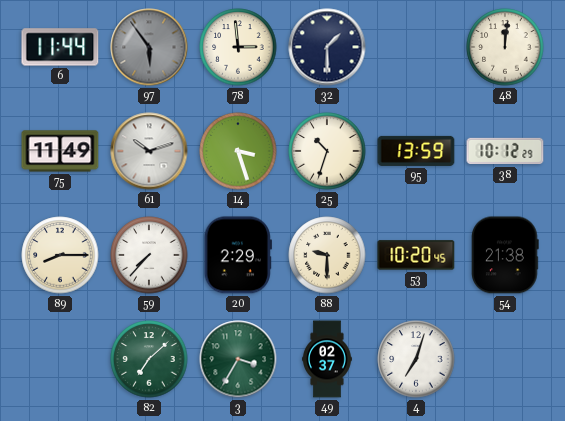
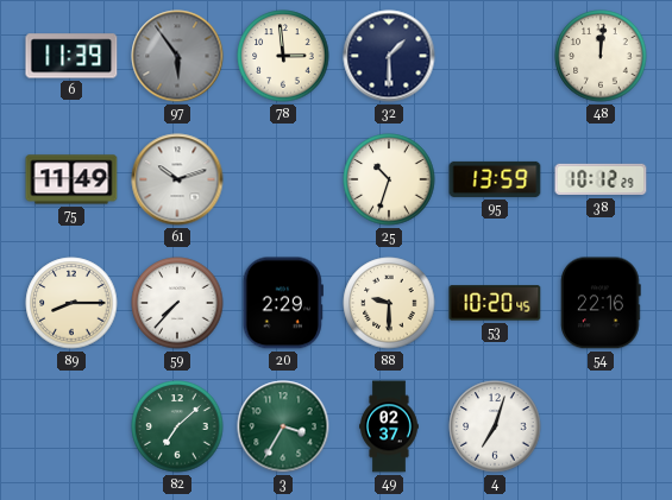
6: 11:44 -> 11:39
14: 3:27 -> none
54: 21:38 -> 22:16
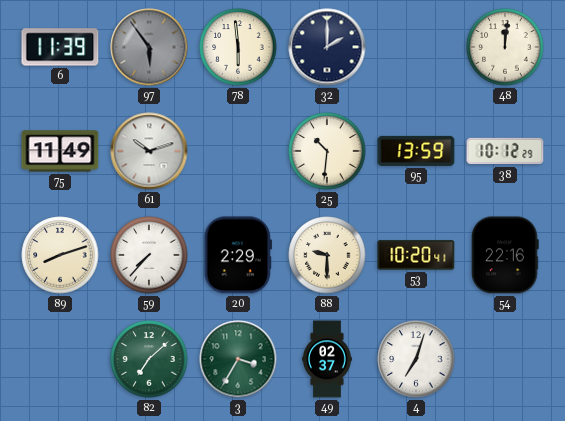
78: 2:59 -> 5:59
32: 1:30 -> 2:00
25: 10:33 -> 10:31
89: 8:15 -> 8:12
53: 10:20:45 -> 10:20:41
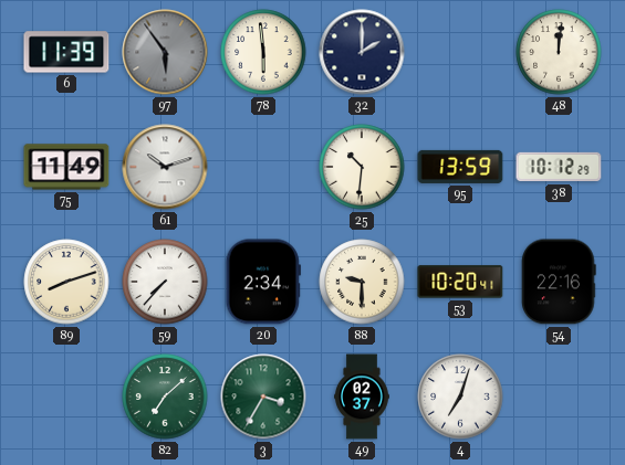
20: 2:29 -> 2:34
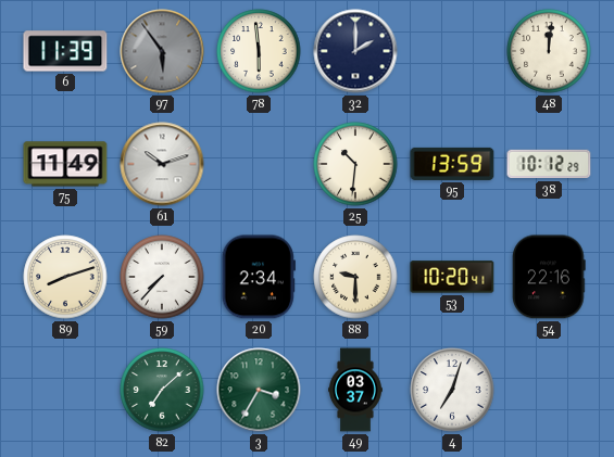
49: 02:37 -> 03:37
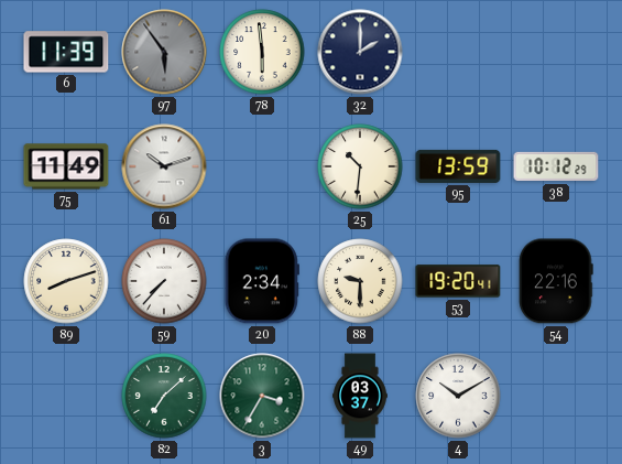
48: 12:01 -> none
53: 10:20 -> 19:20
4: 7:03 -> 10:10
